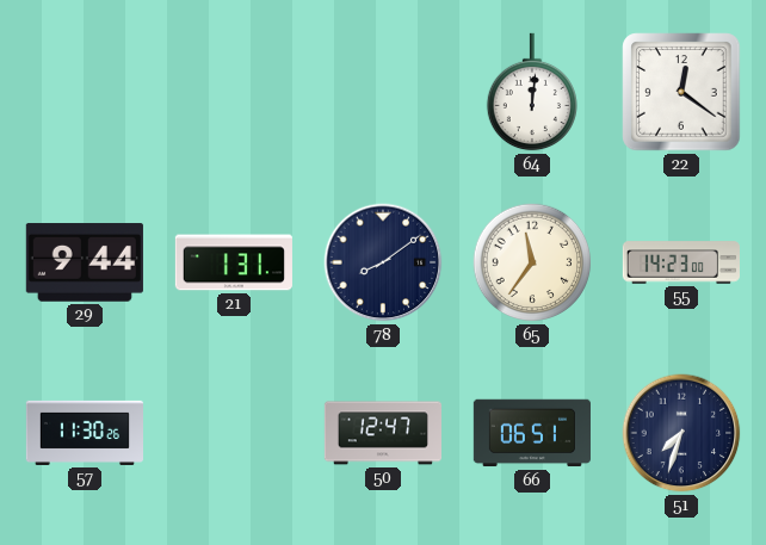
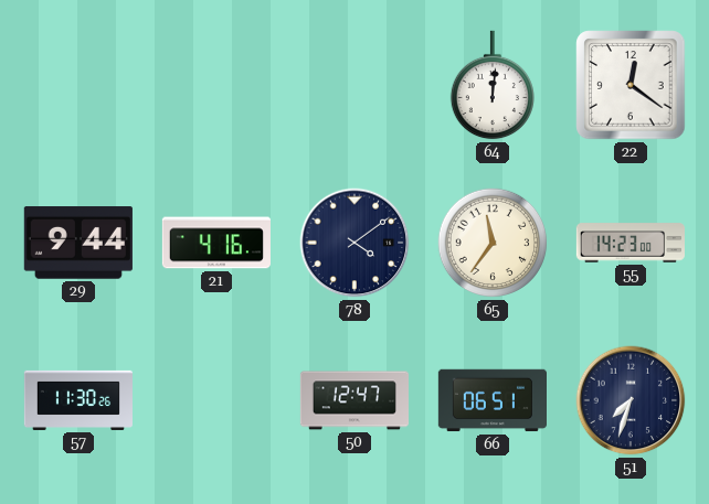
21: 1:31 -> 4:16
78: 8:09 -> 4:09
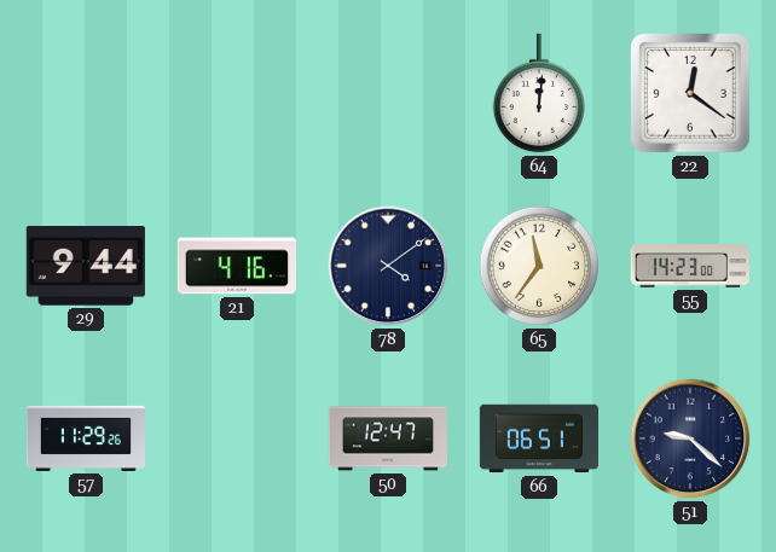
57: 11:30 -> 11:29
51: 7:33 -> 9:22
